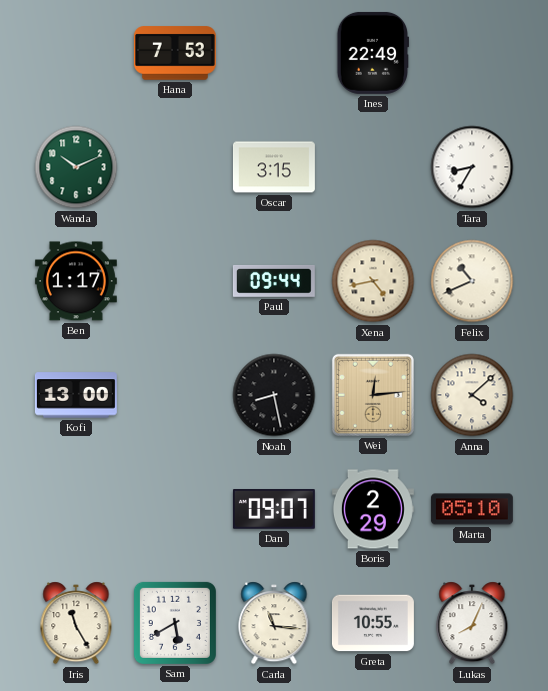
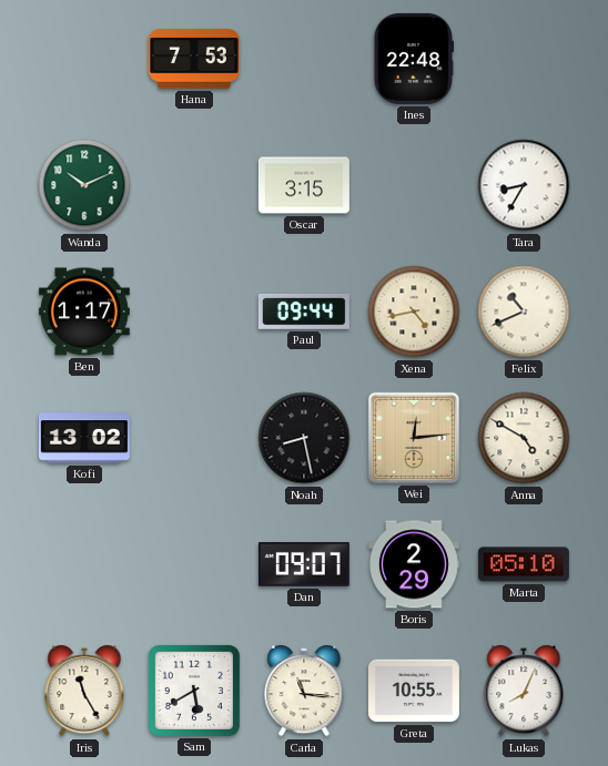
Ines: 22:49 -> 22:48
Kofi: 13:00 -> 13:02
Anna: 4:08 -> 4:50
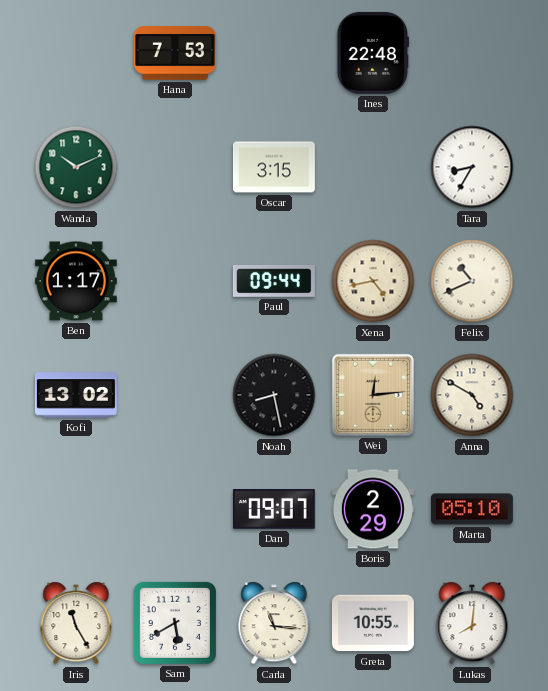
Lukas: 8:04 -> 8:01
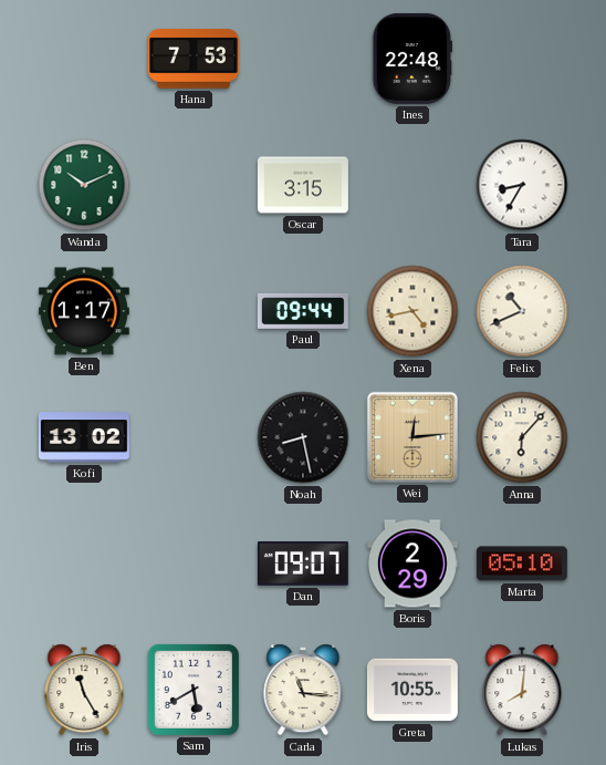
Anna: 4:50 -> 6:07
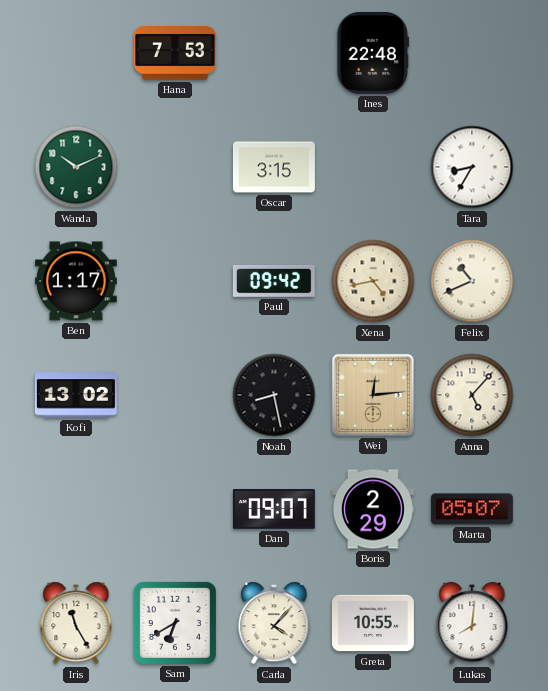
Paul: 09:44 -> 09:42
Anna: 6:07 -> 5:07
Marta: 05:10 -> 05:07
Sam: 5:40 -> 6:40
Carla: 11:16 -> 4:07
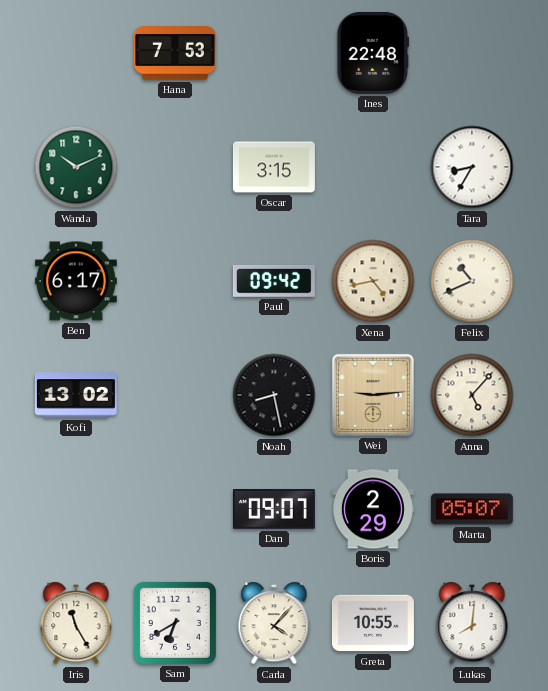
Ben: 1:17 -> 6:17
Wei: 12:14 -> 9:14
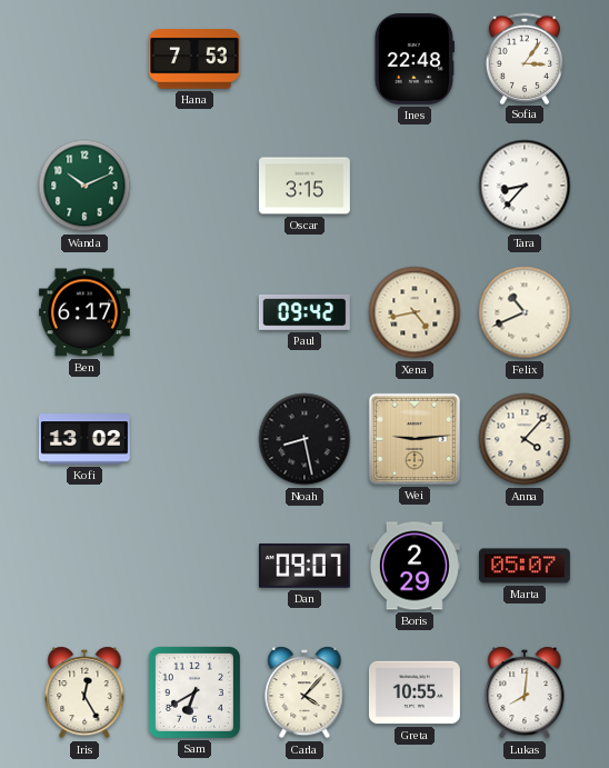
Sofia: none -> 3:06
Tara: 8:35 -> 8:37
Anna: 5:07 -> 4:07
Iris: 11:25 -> 12:25
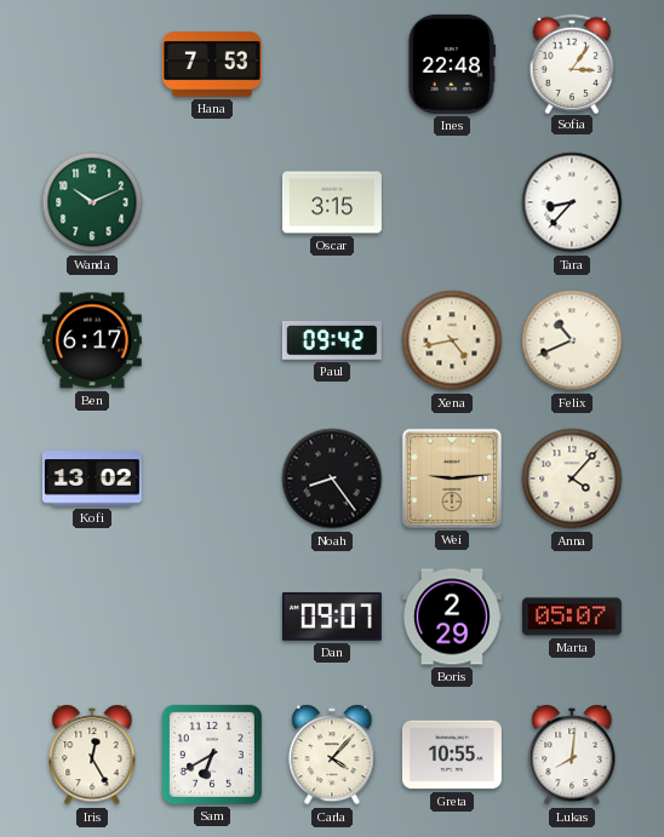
Noah: 8:28 -> 8:24
